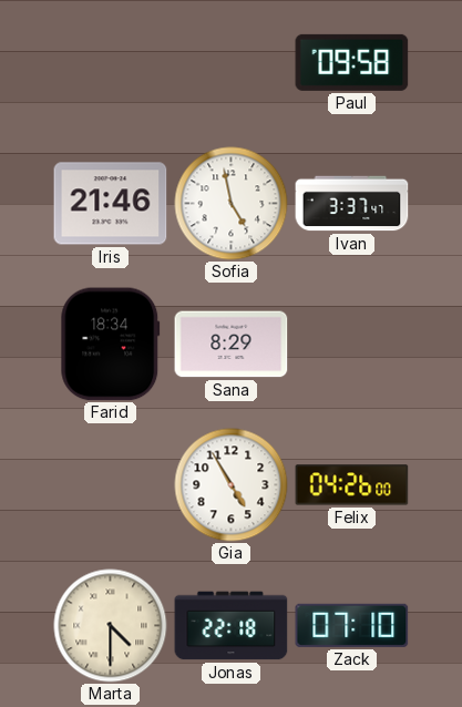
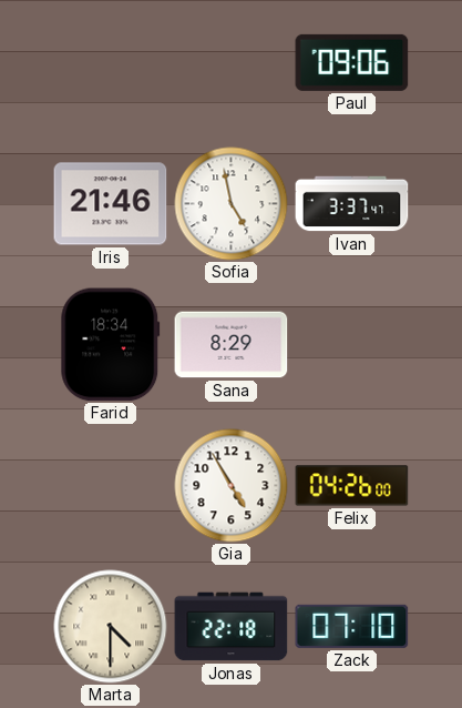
Paul: 09:58 -> 09:06
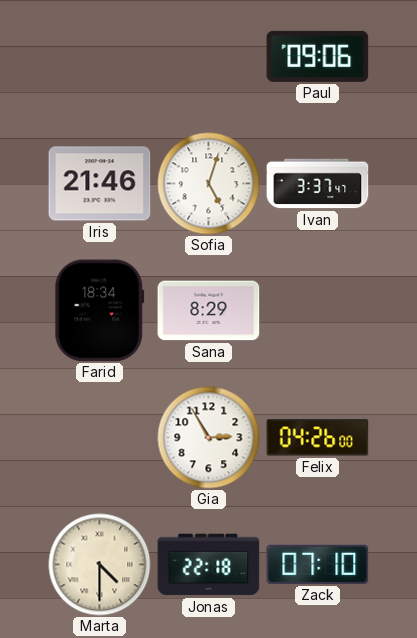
Sofia: 4:58 -> 5:03
Gia: 4:55 -> 2:55
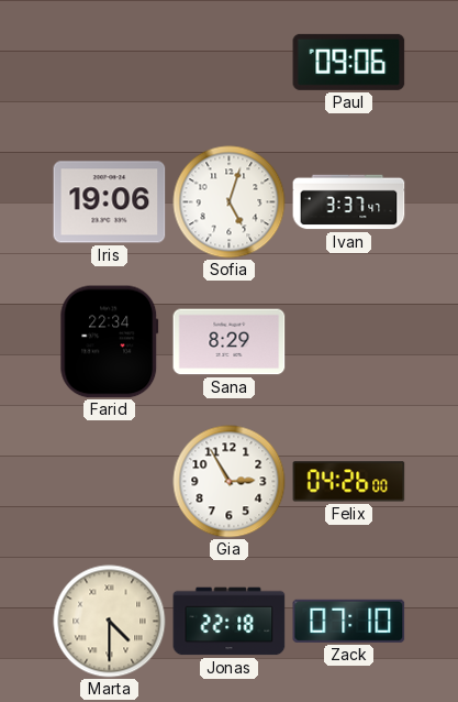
Iris: 21:46 -> 19:06
Farid: 18:34 -> 22:34
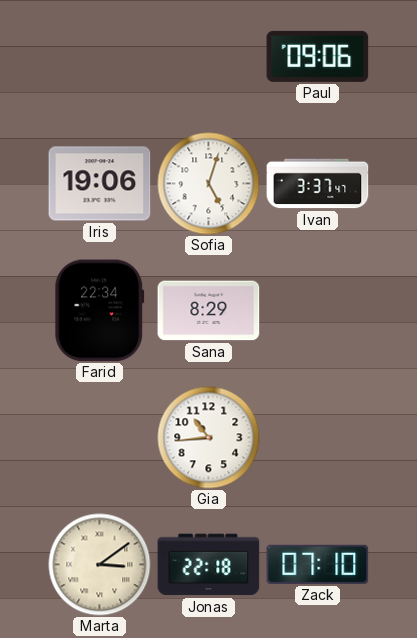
Gia: 2:55 -> 10:44
Felix: 04:26 -> none
Marta: 4:30 -> 3:09
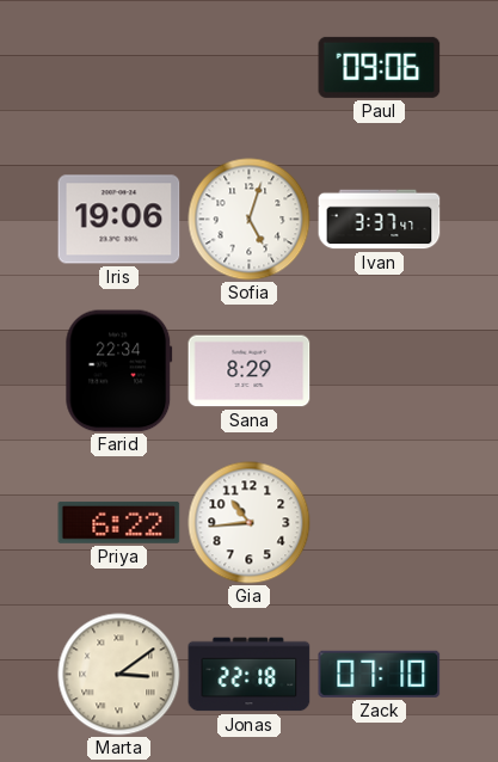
Priya: none -> 6:22
